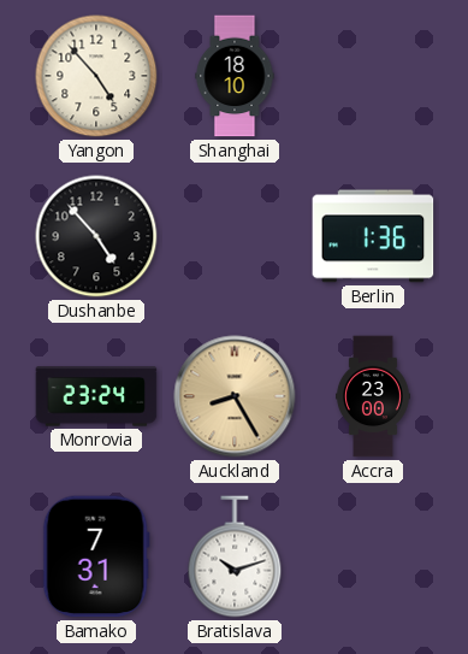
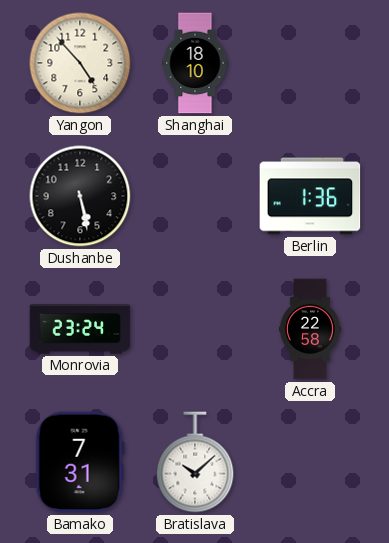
Dushanbe: 4:53 -> 5:28
Auckland: 8:25 -> none
Accra: 23:00 -> 22:58
Bratislava: 10:12 -> 10:08
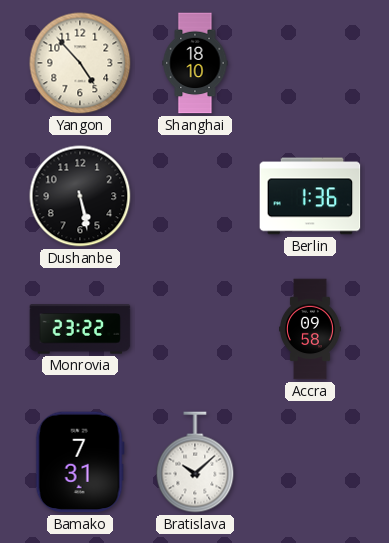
Monrovia: 23:24 -> 23:22
Accra: 22:58 -> 09:58
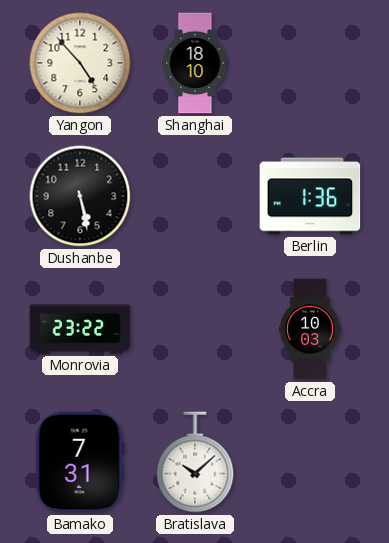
Accra: 09:58 -> 10:03
